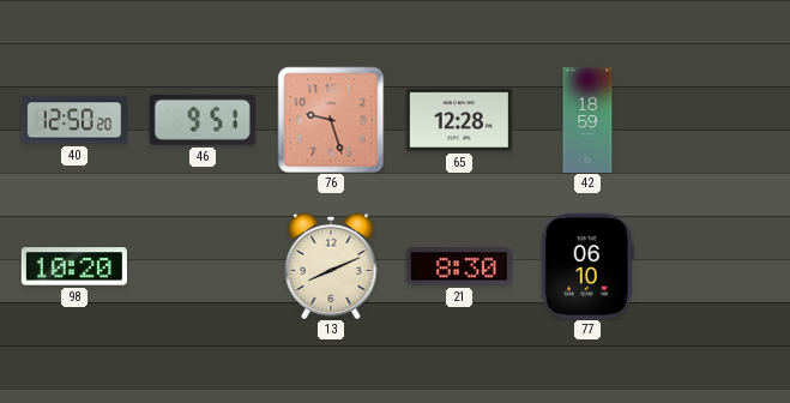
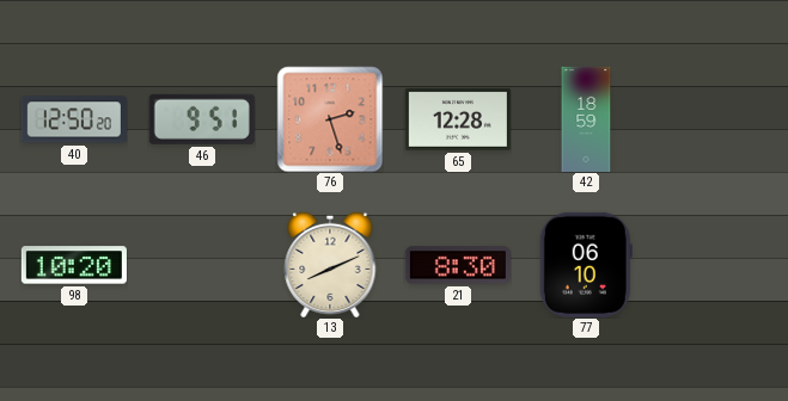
76: 9:27 -> 2:27
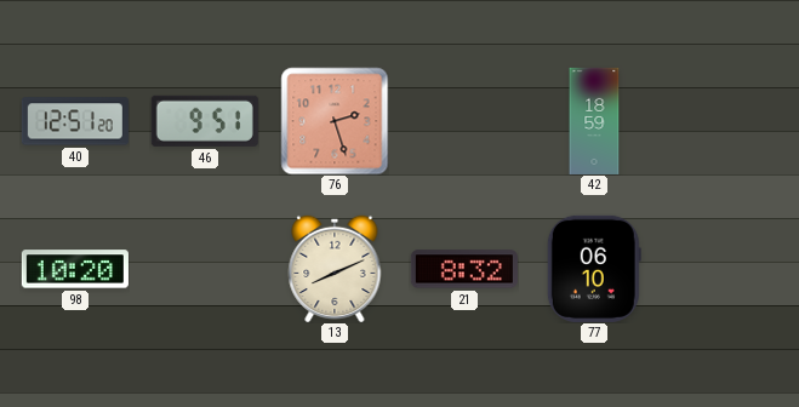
40: 12:50 -> 12:51
65: 12:28 -> none
21: 8:30 -> 8:32
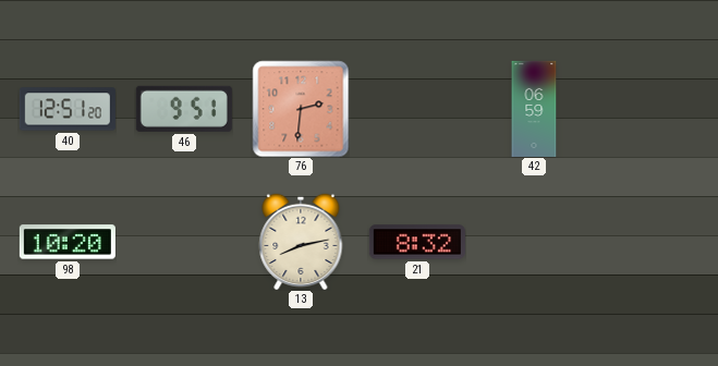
76: 2:27 -> 2:31
42: 18:59 -> 06:59
13: 8:11 -> 8:13
77: 06:10 -> none
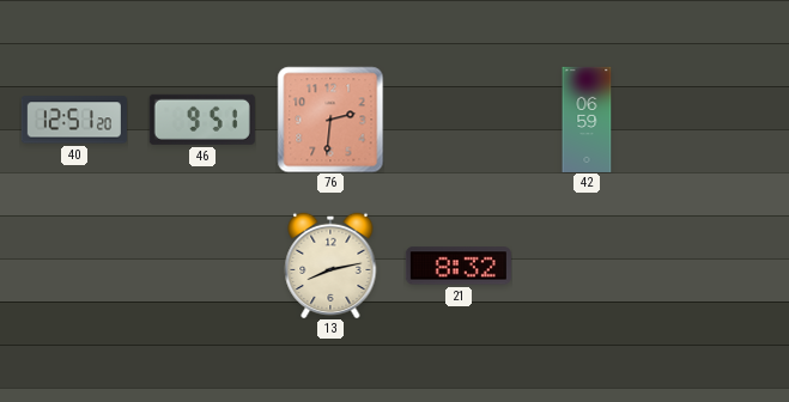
98: 10:20 -> none
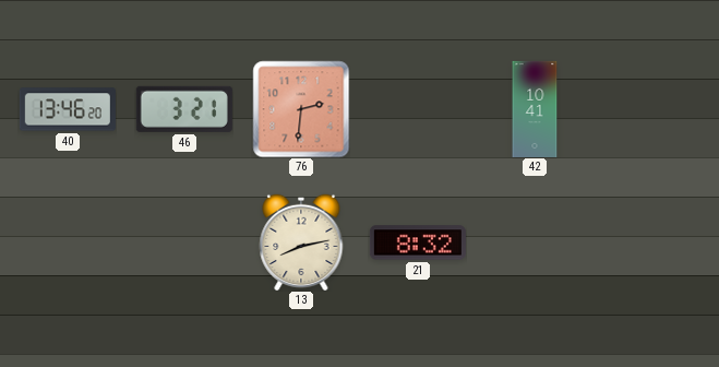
40: 12:51 -> 13:46
46: 9:51 -> 3:21
42: 06:59 -> 10:41
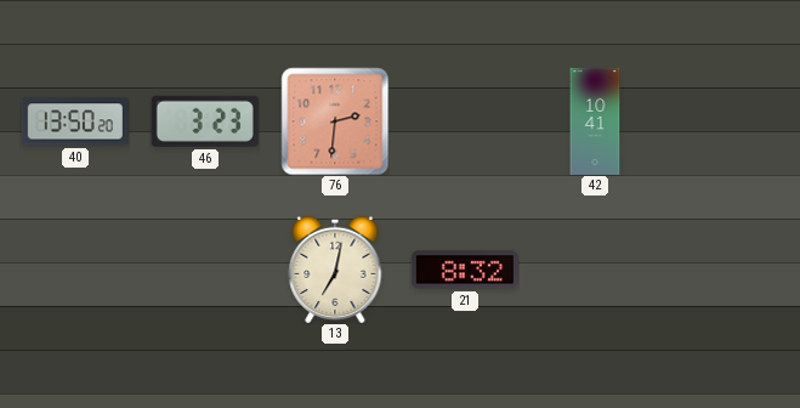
40: 13:46 -> 13:50
46: 3:21 -> 3:23
13: 8:13 -> 7:02
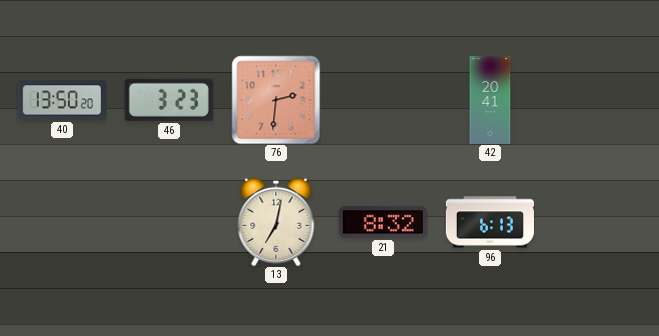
42: 10:41 -> 20:41
96: none -> 6:13
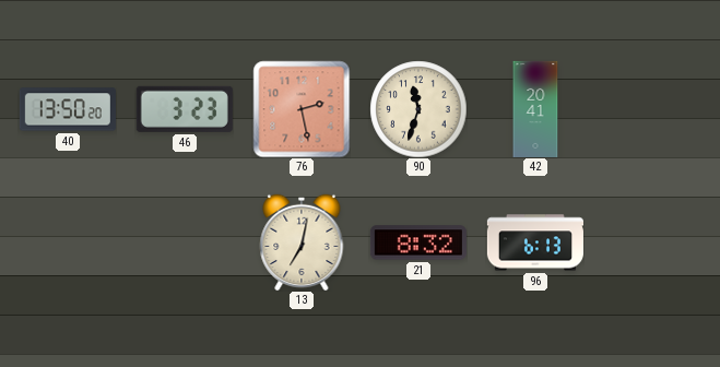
76: 2:31 -> 2:28
90: none -> 11:33
